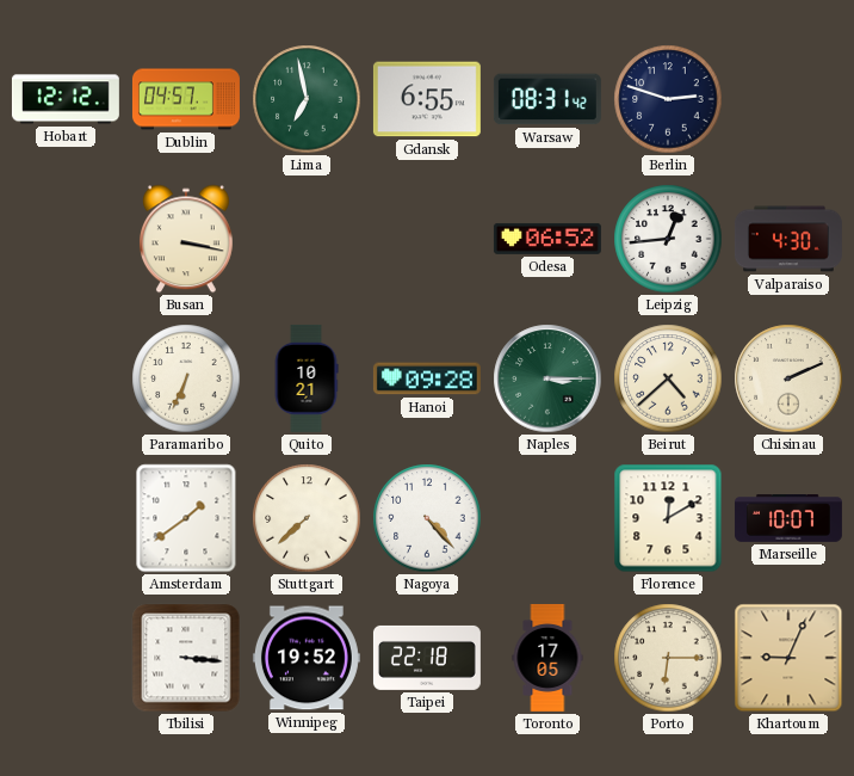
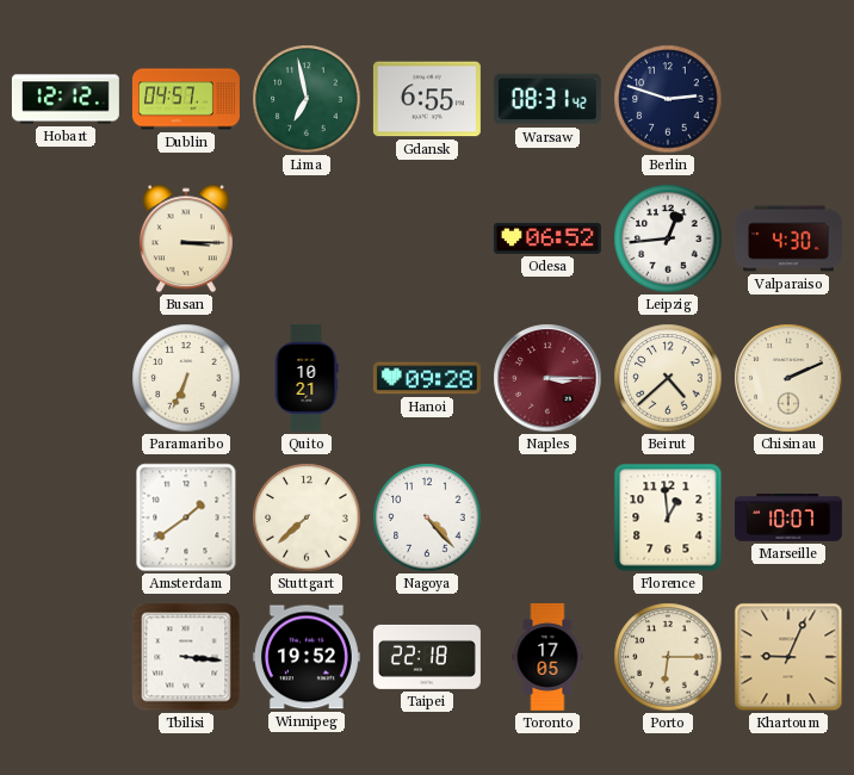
Busan: 3:17 -> 3:15
Naples dial: green -> burgundy
Florence: 12:10 -> 12:59
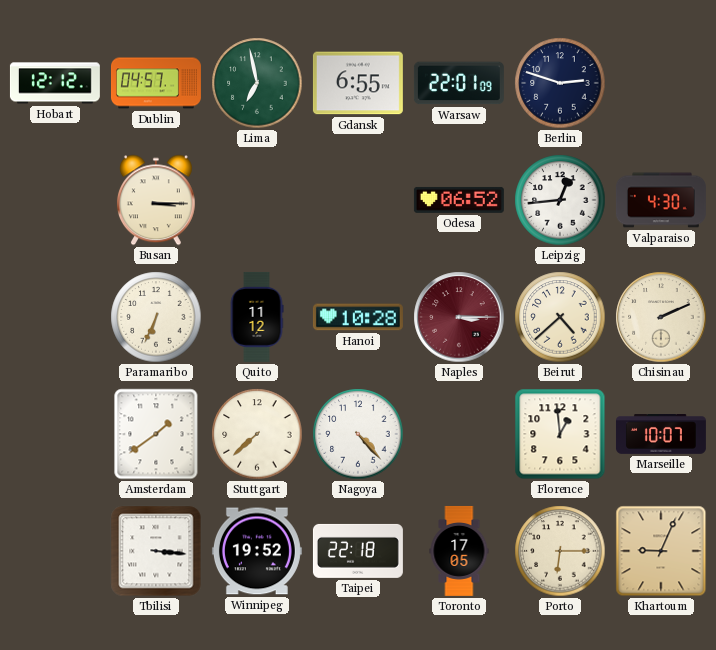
Warsaw: 08:31 -> 22:01
Quito: 10:21 -> 11:12
Hanoi: 09:28 -> 10:28
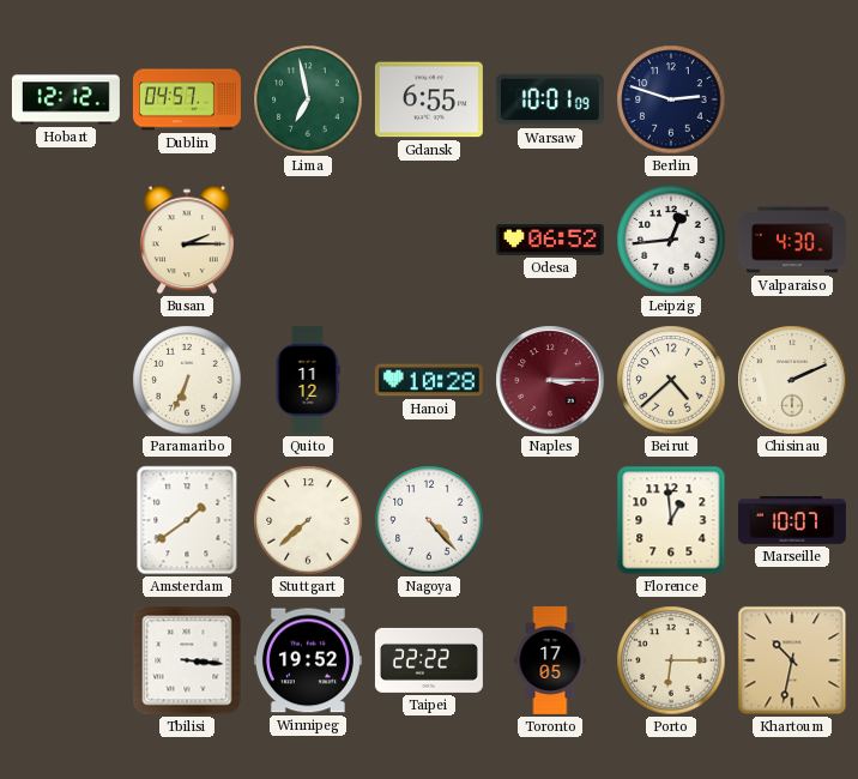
Warsaw: 22:01 -> 10:01
Busan: 3:15 -> 2:15
Taipei: 22:18 -> 22:22
Khartoum: 9:04 -> 10:32
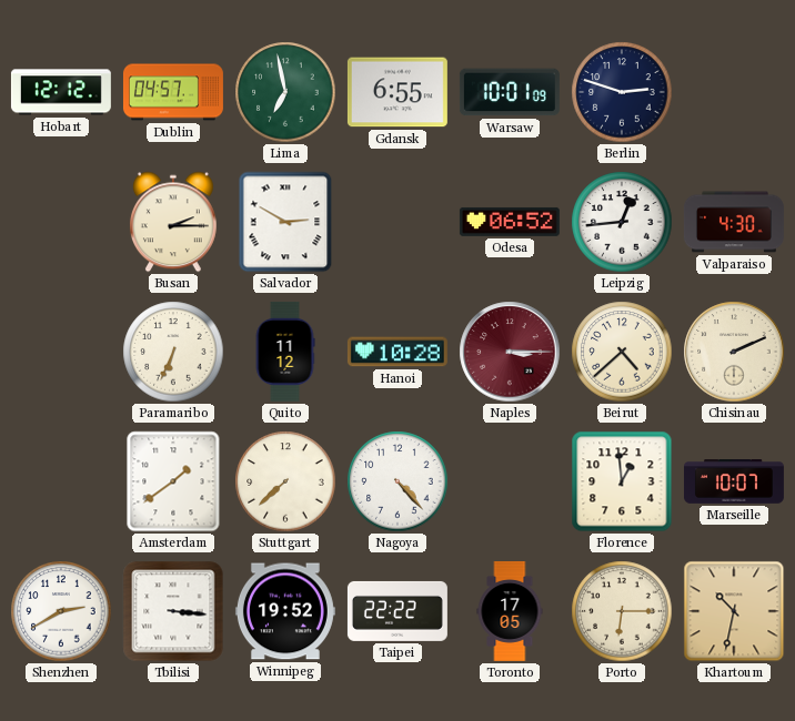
Salvador: none -> 2:50
Shenzhen: none -> 2:40
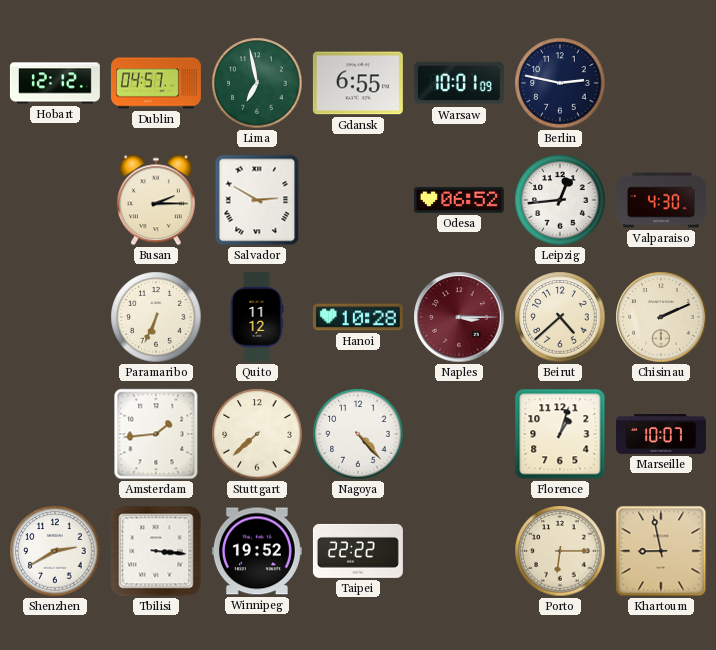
Berlin: 2:48 -> 2:47
Amsterdam: 1:39 -> 1:44
Florence: 12:59 -> 1:03
Toronto: 17:05 -> none
Khartoum: 10:32 -> 8:58
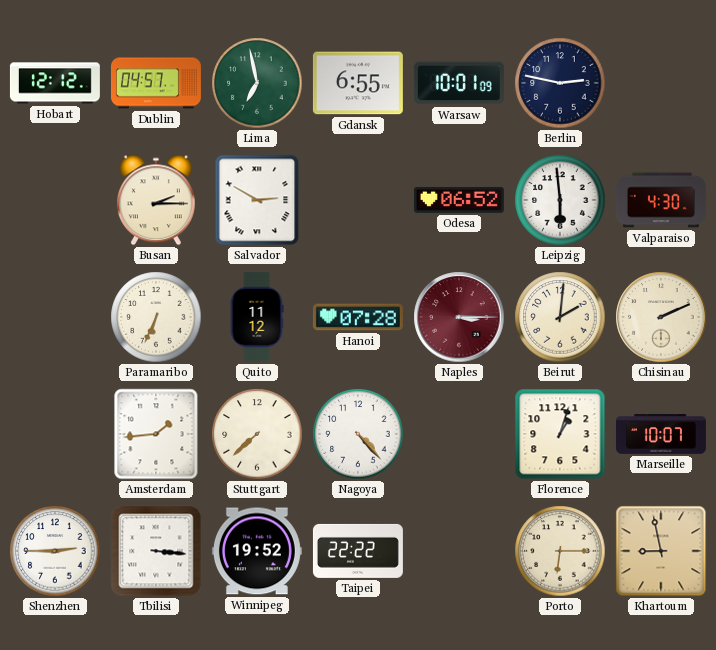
Leipzig: 12:44 -> 5:59
Hanoi: 10:28 -> 07:28
Beirut: 4:38 -> 2:01
Shenzhen: 2:40 -> 2:45
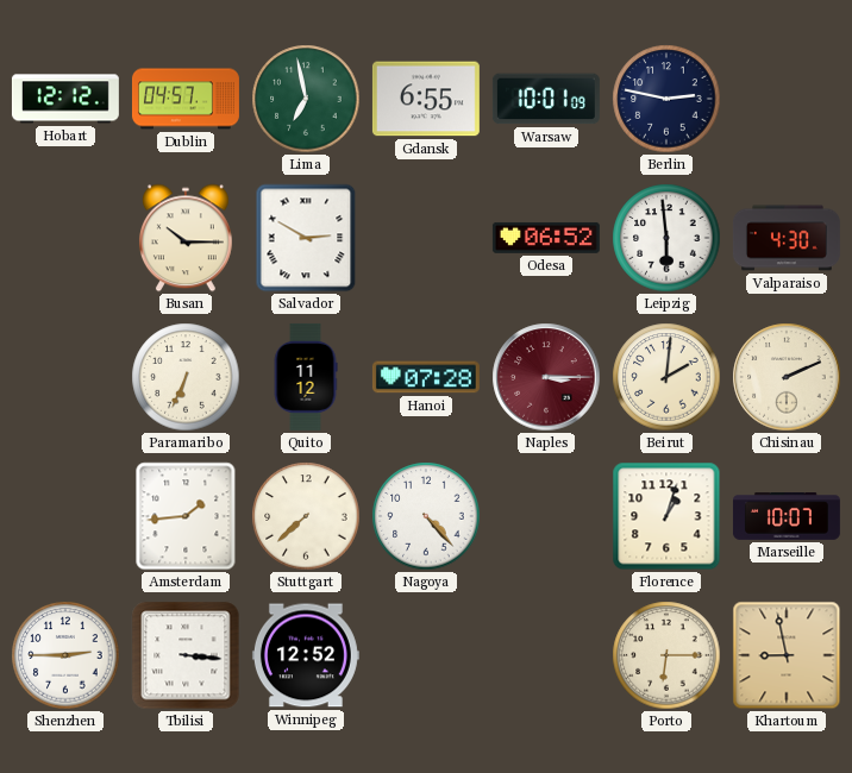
Busan: 2:15 -> 10:15
Winnipeg: 19:52 -> 12:52
Taipei: 22:22 -> none
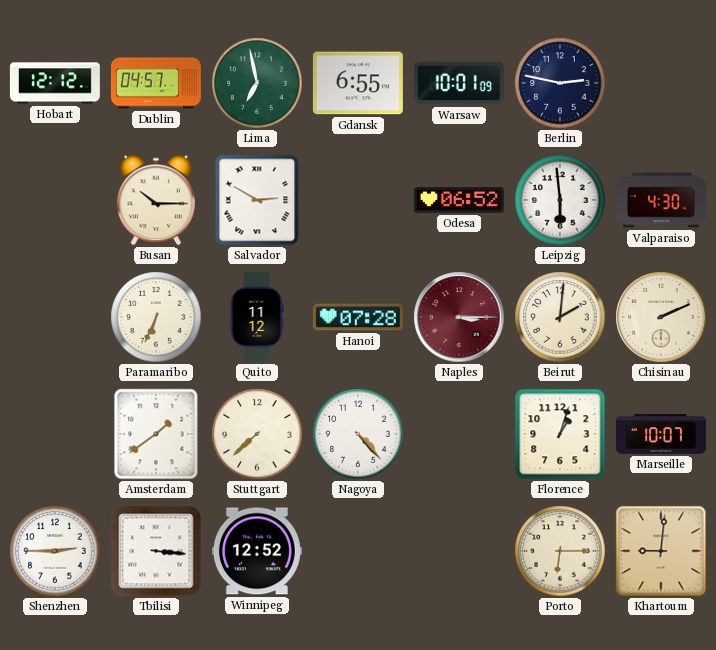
Amsterdam: 1:44 -> 1:39
Khartoum: 8:58 -> 9:01
